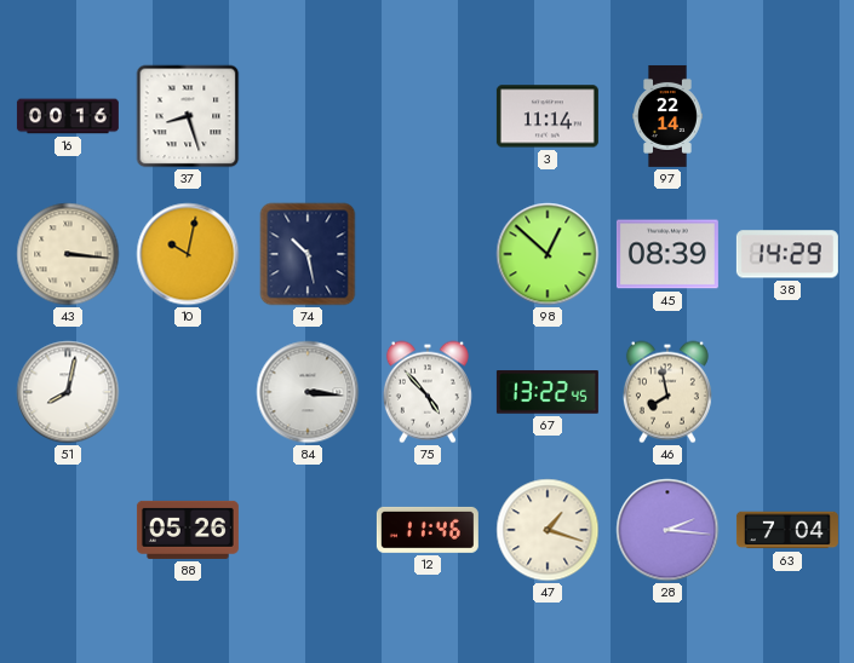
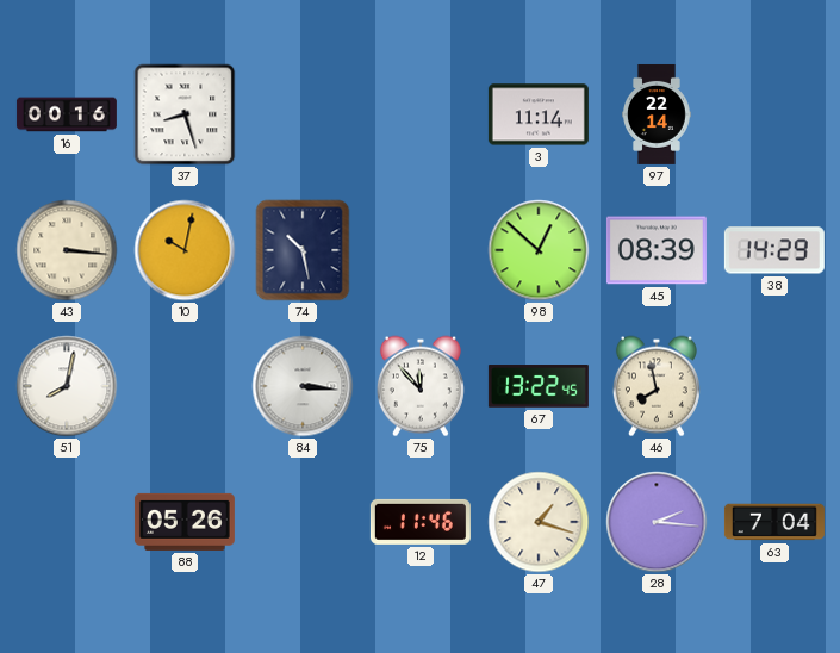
75: 4:53 -> 11:53
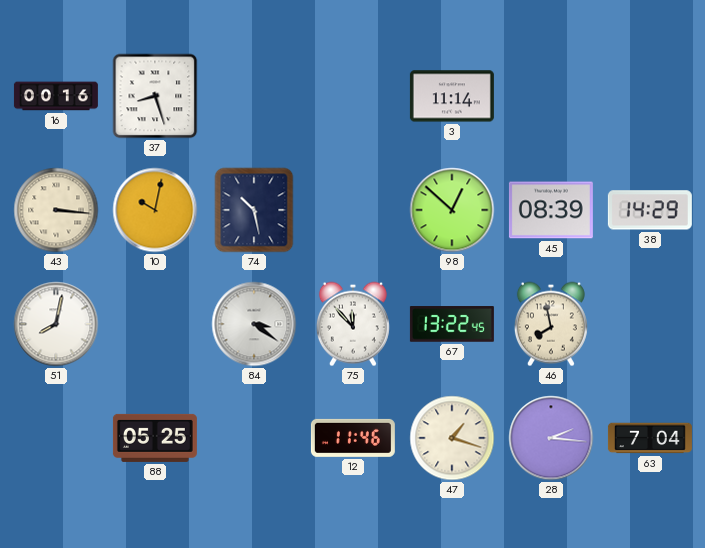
97: 22:14 -> none
84: 3:16 -> 3:21
88: 05:26 -> 05:25
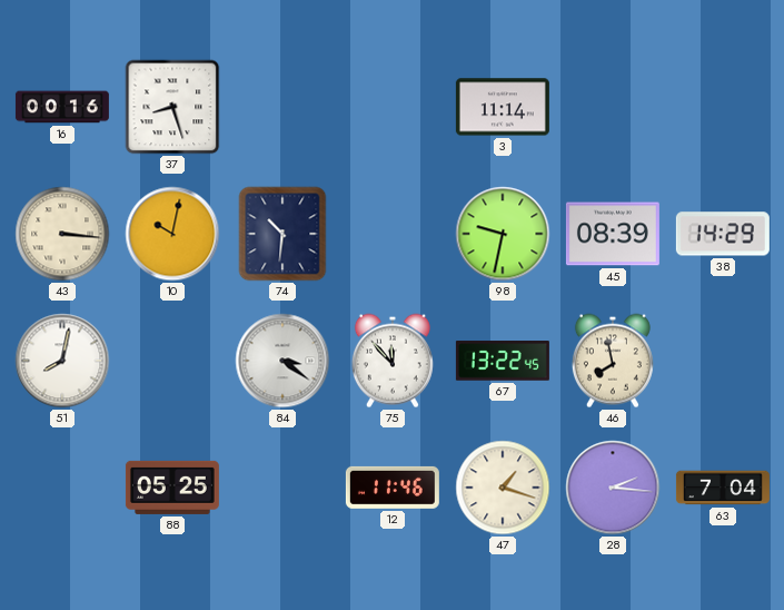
74: 10:28 -> 10:31
98: 12:52 -> 9:32
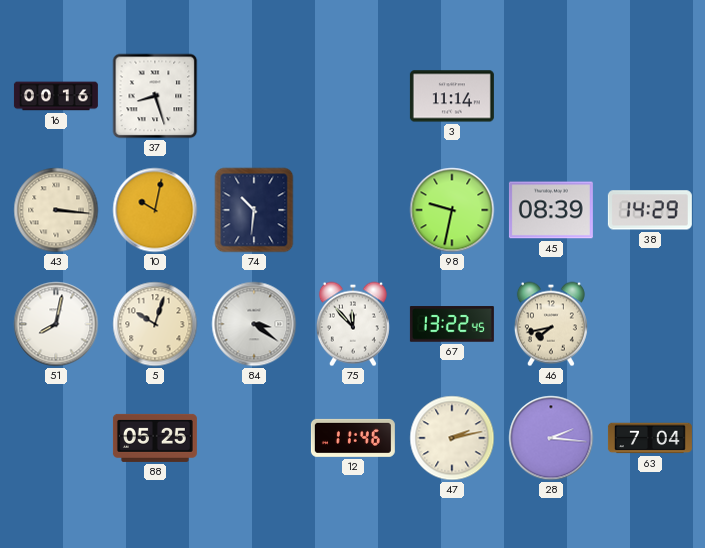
5: none -> 10:03
46: 7:58 -> 7:43
47: 1:18 -> 2:13
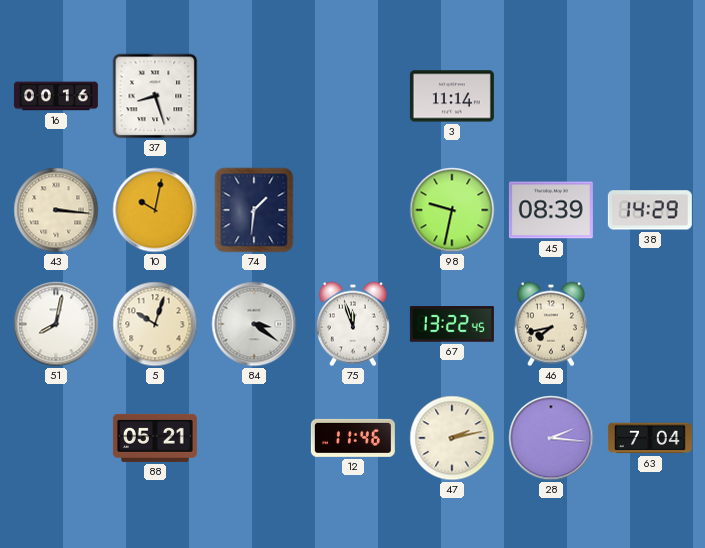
74: 10:31 -> 1:31
75: 11:53 -> 11:57
88: 05:25 -> 05:21
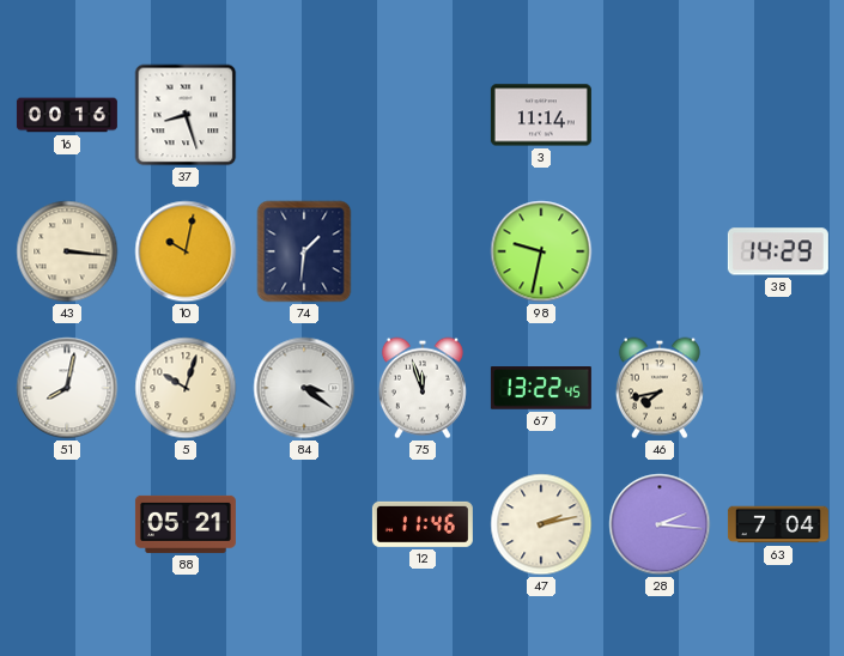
45: 08:39 -> none
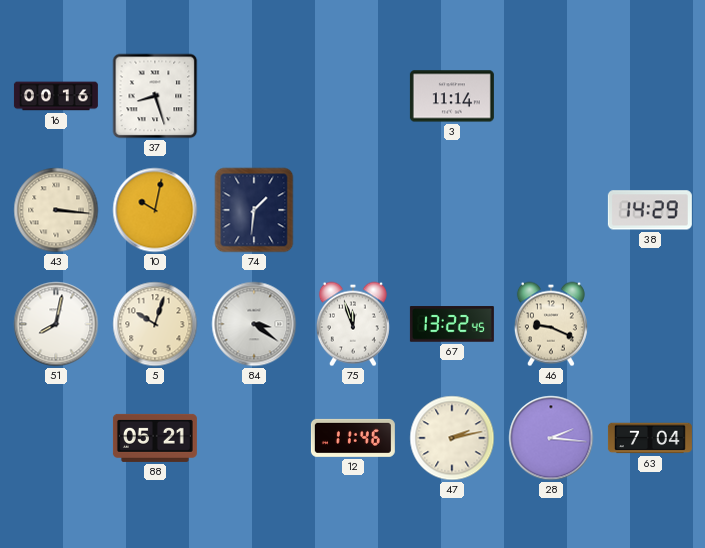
98: 9:32 -> none
46: 7:43 -> 9:19
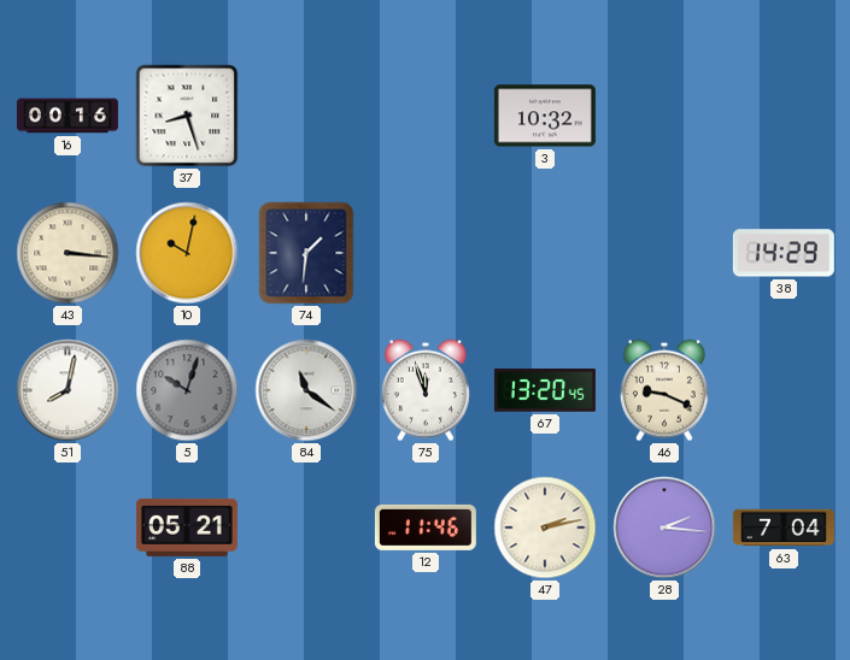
3: 11:14 -> 10:32
5 dial: cream -> grey
84: 3:21 -> 11:21
67: 13:22 -> 13:20
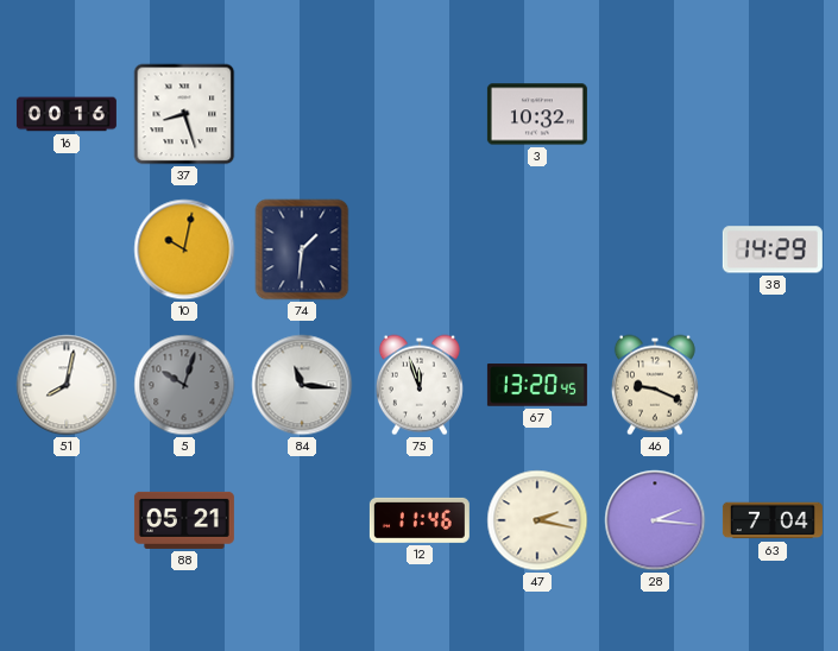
43: 3:16 -> none
84: 11:21 -> 11:16
47: 2:13 -> 2:17
